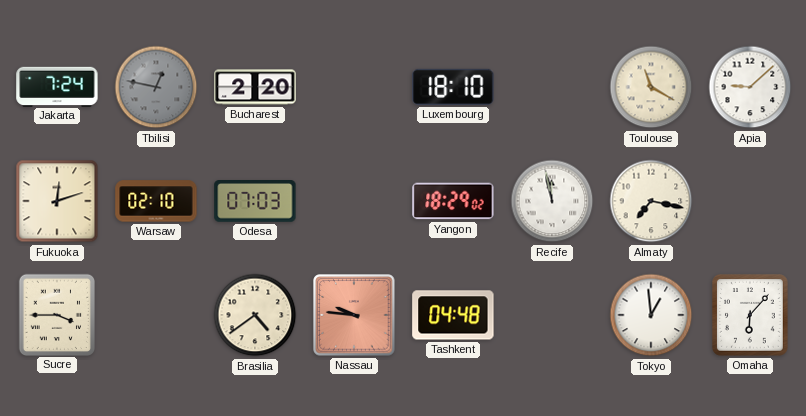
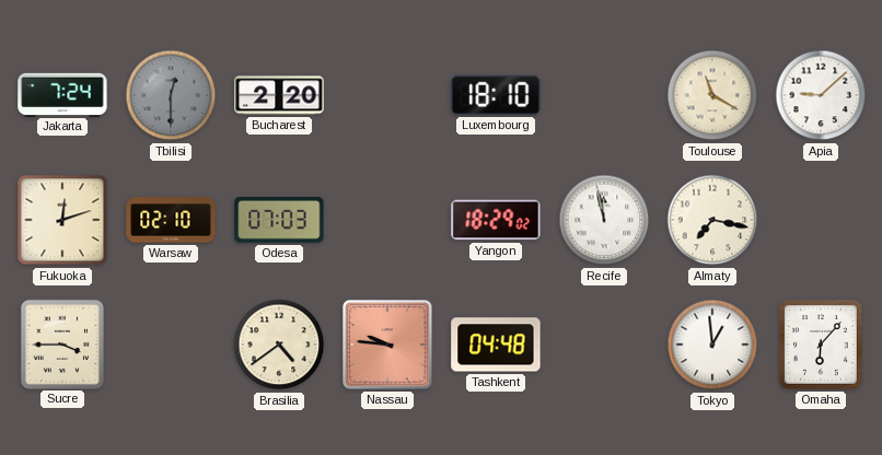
Tbilisi: 12:47 -> 12:30
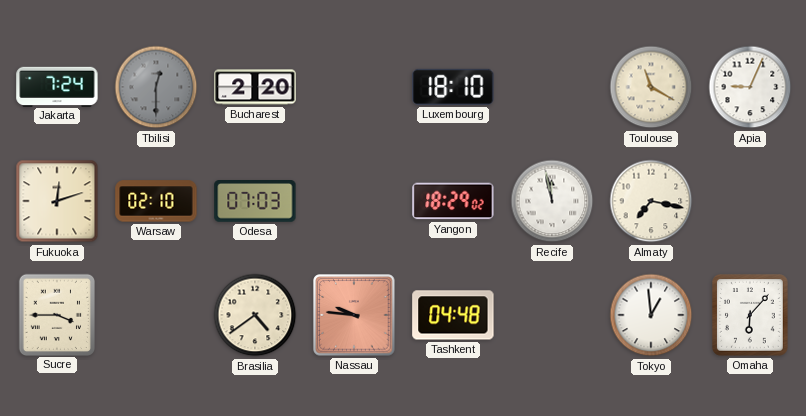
Apia: 9:08 -> 9:04
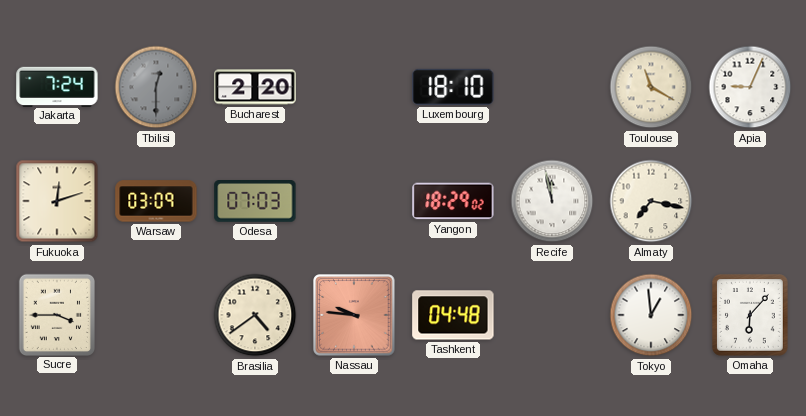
Warsaw: 02:10 -> 03:09
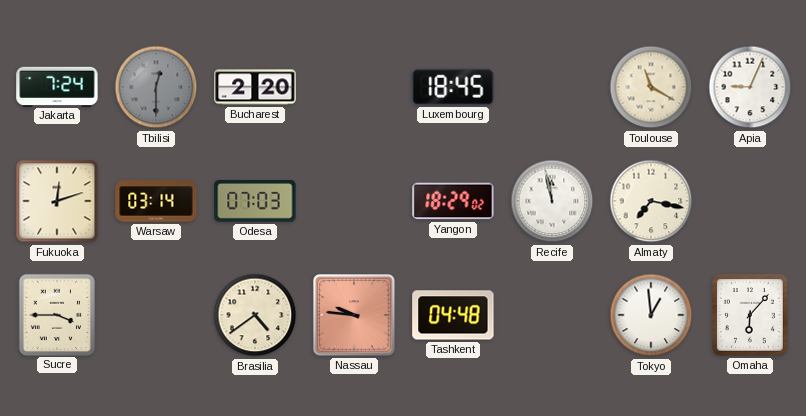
Luxembourg: 18:10 -> 18:45
Warsaw: 03:09 -> 03:14
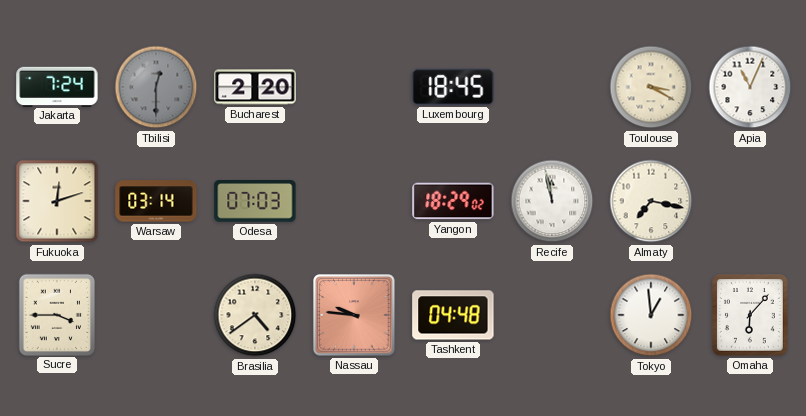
Toulouse: 11:20 -> 3:20
Apia: 9:04 -> 11:04
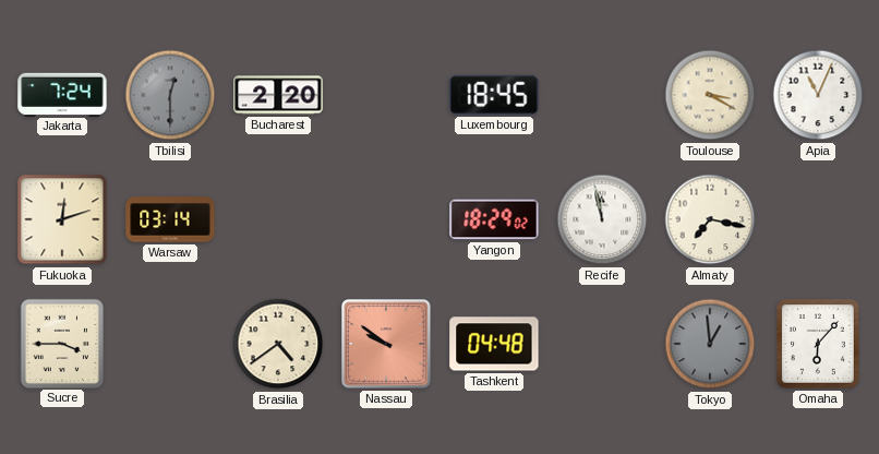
Odesa: 07:03 -> none
Nassau: 9:46 -> 9:51
Tokyo dial: white -> grey
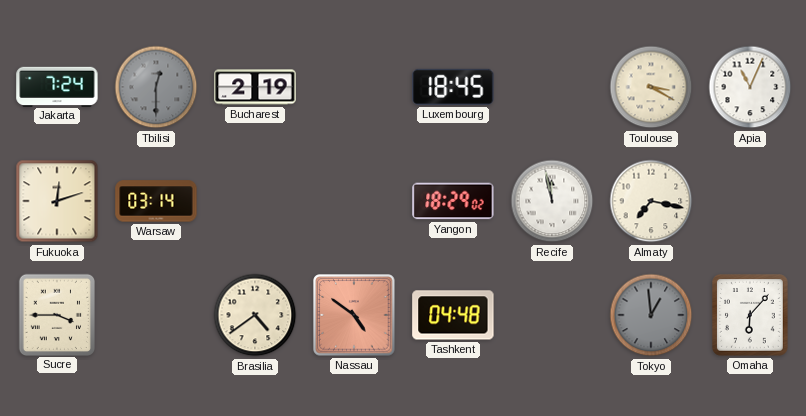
Bucharest: 2:20 -> 2:19
Nassau: 9:51 -> 4:51
